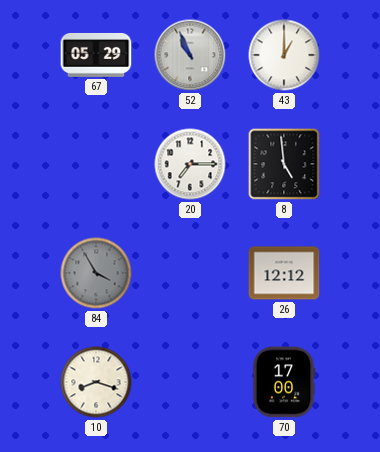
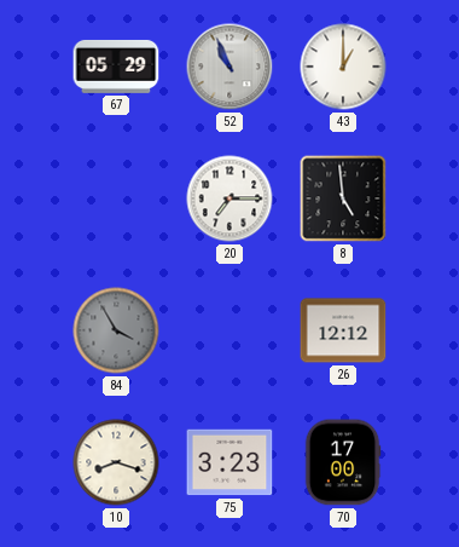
75: none -> 3:23
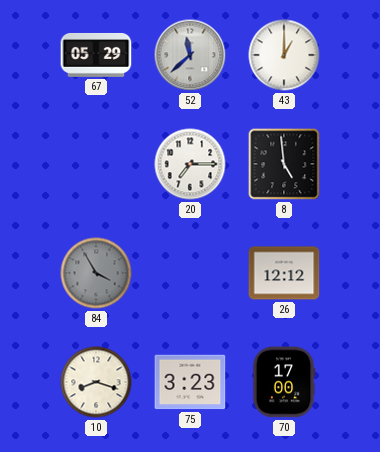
52: 10:56 -> 11:38
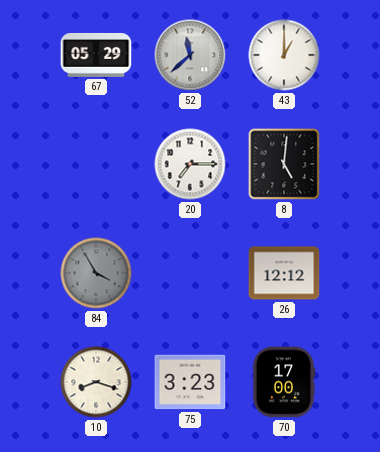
8: 4:59 -> 5:01
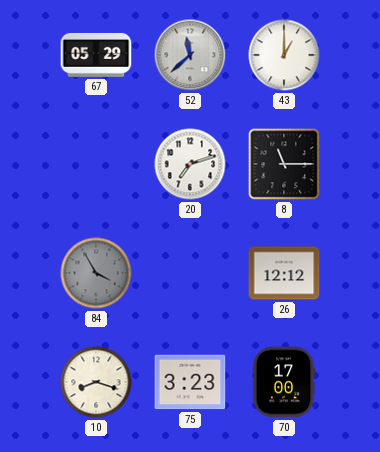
20: 7:15 -> 7:12
8: 5:01 -> 11:15
